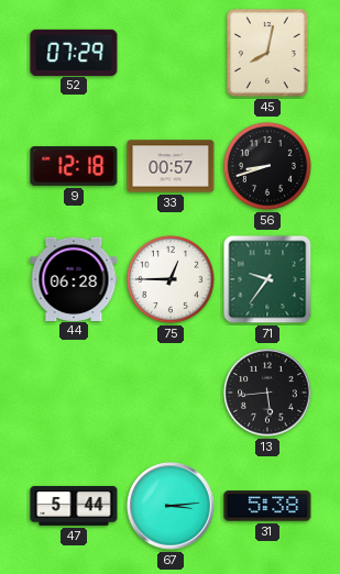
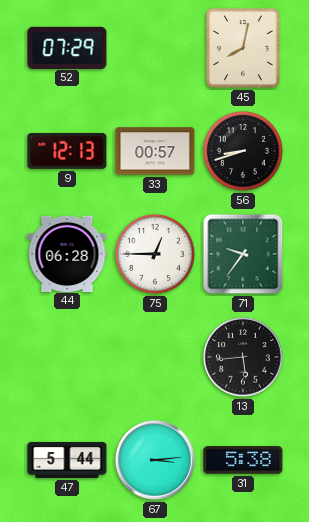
9: 12:18 -> 12:13
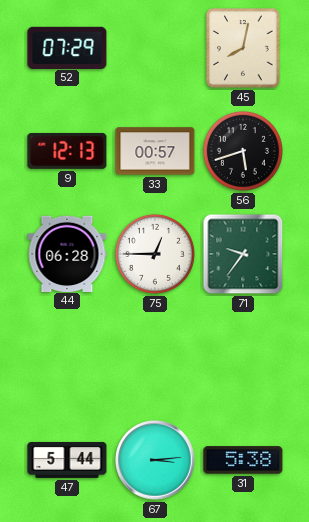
56: 8:42 -> 5:42
13: 5:44 -> none
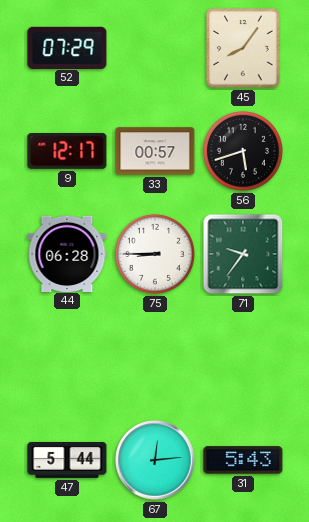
45: 8:02 -> 8:06
9: 12:13 -> 12:17
75: 12:45 -> 8:45
67: 3:14 -> 12:14
31: 5:38 -> 5:43
